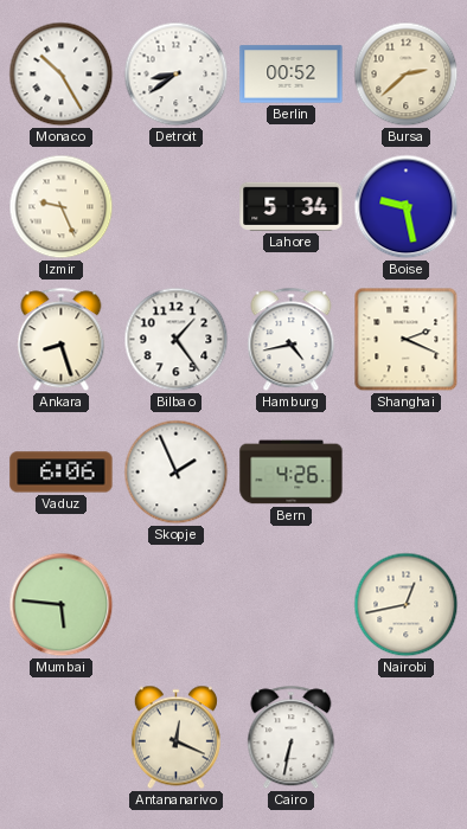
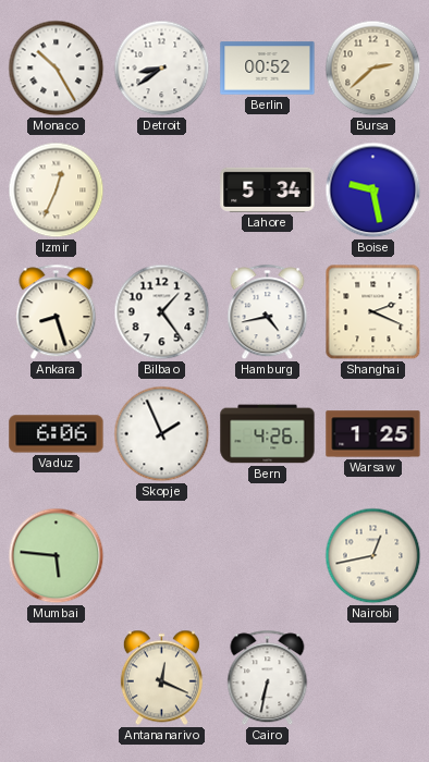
Izmir: 9:26 -> 12:34
Warsaw: none -> 1:25
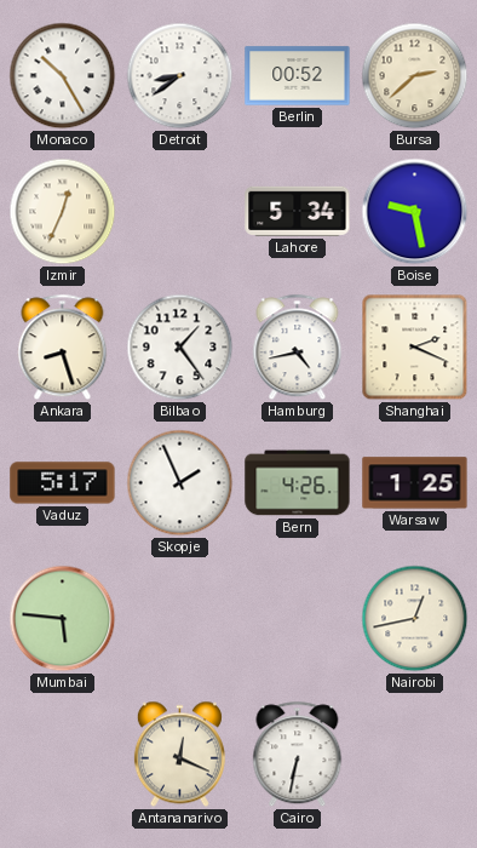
Vaduz: 6:06 -> 5:17
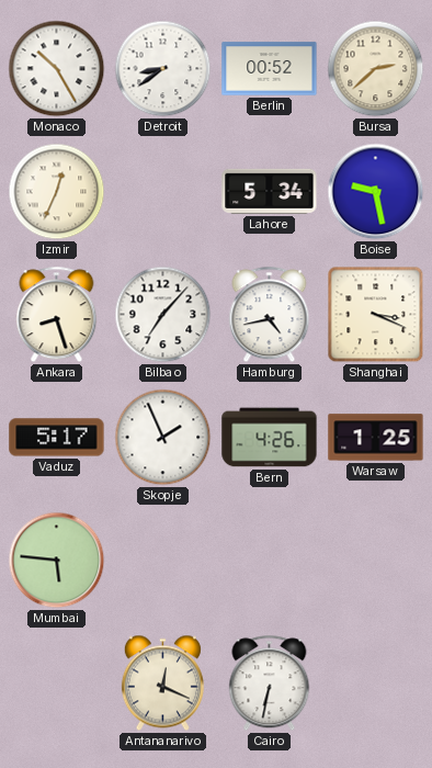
Bilbao: 1:24 -> 7:07
Shanghai: 2:19 -> 3:19
Nairobi: 12:43 -> none
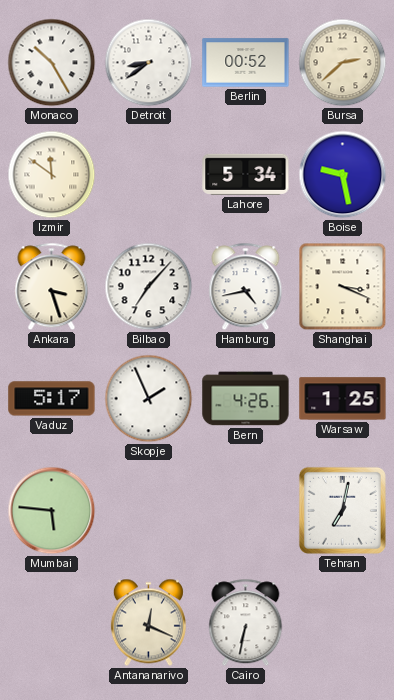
Izmir: 12:34 -> 11:51
Ankara: 8:27 -> 3:27
Tehran: none -> 7:02
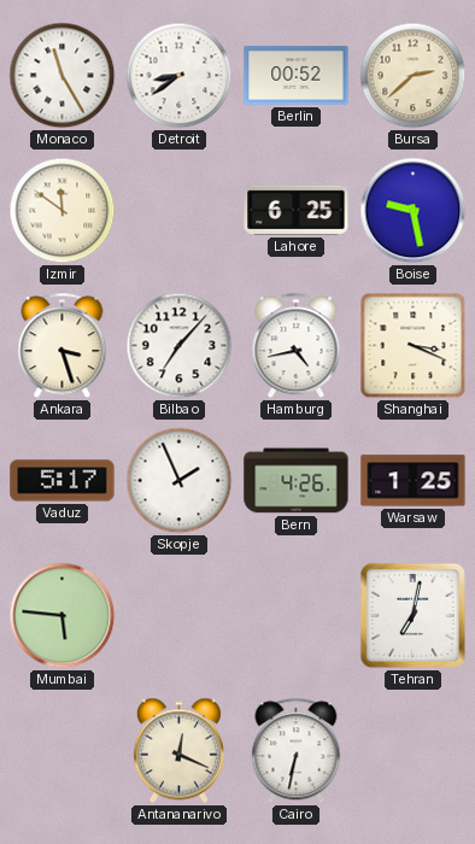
Monaco: 10:25 -> 11:25
Lahore: 5:34 -> 6:25
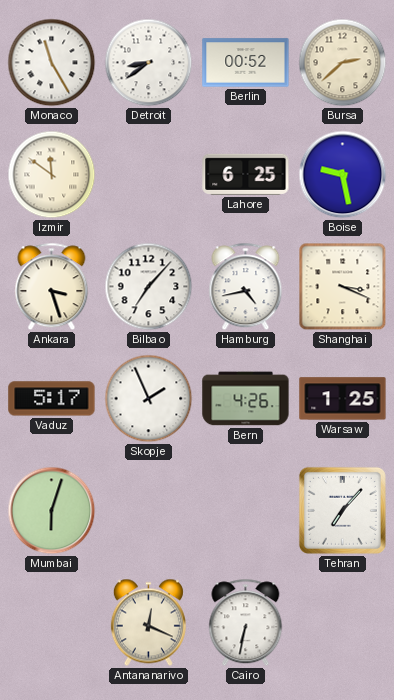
Mumbai: 5:46 -> 6:03
Tehran: 7:02 -> 7:07
